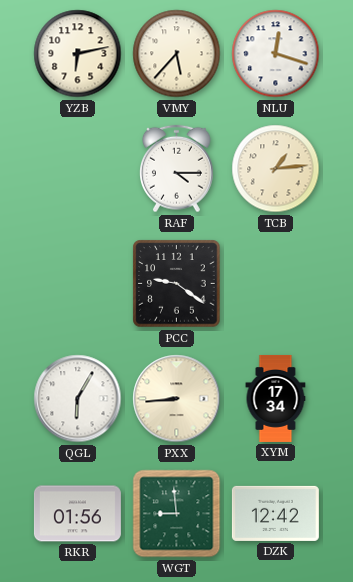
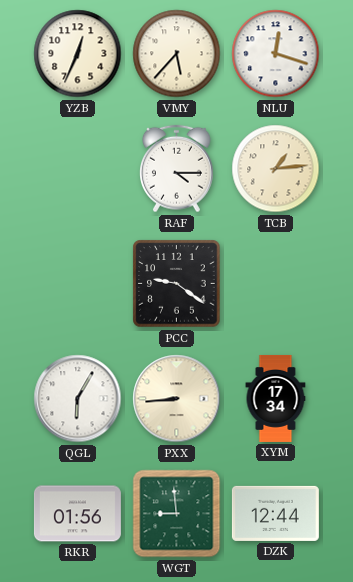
YZB: 6:13 -> 12:34
DZK: 12:42 -> 12:44
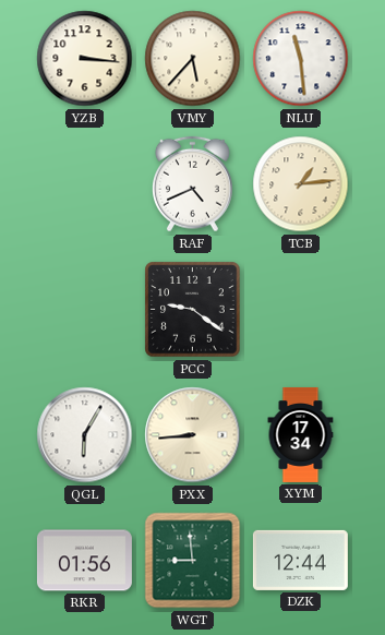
YZB: 12:34 -> 3:16
NLU: 12:18 -> 11:29
RAF: 4:15 -> 4:41
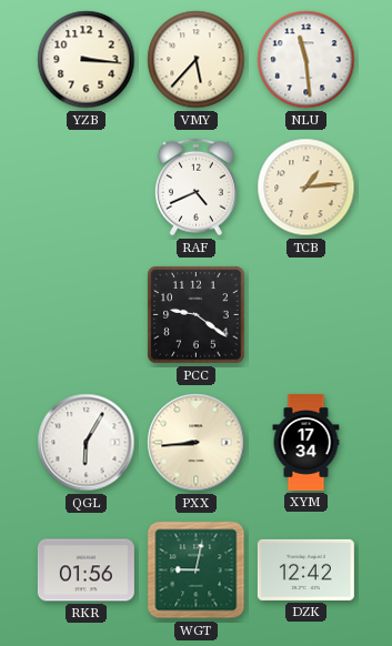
WGT: 8:59 -> 9:02
DZK: 12:44 -> 12:42
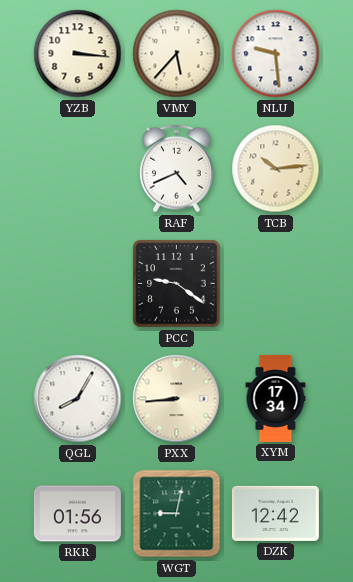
NLU: 11:29 -> 9:29
TCB: 1:14 -> 10:14
QGL: 6:05 -> 8:05
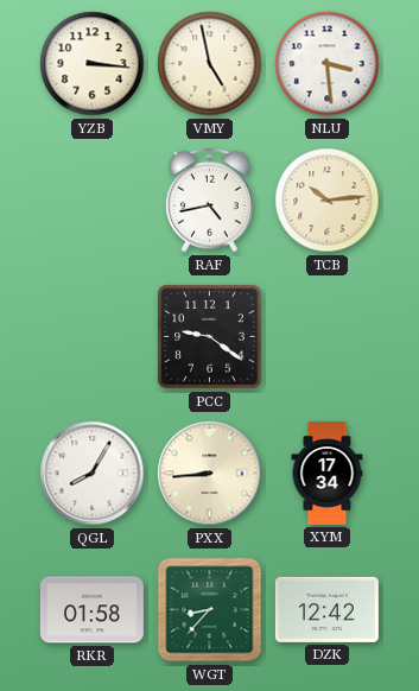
VMY: 5:37 -> 4:58
NLU: 9:29 -> 3:29
RAF: 4:41 -> 4:43
RKR: 01:56 -> 01:58
WGT: 9:02 -> 8:37
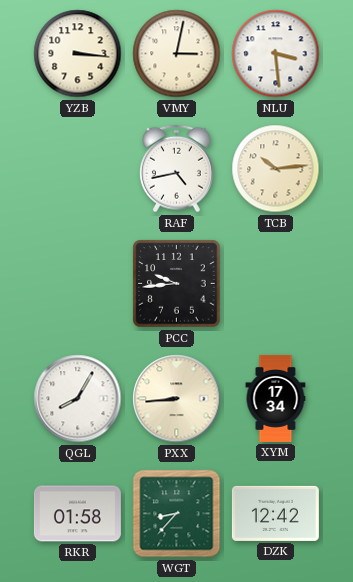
VMY: 4:58 -> 3:02
PCC: 9:21 -> 9:44
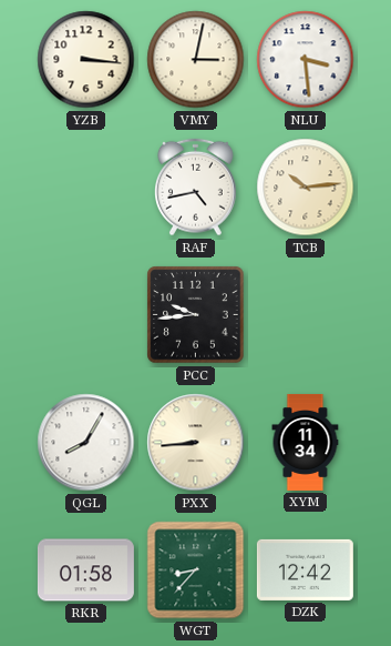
XYM: 17:34 -> 11:34
